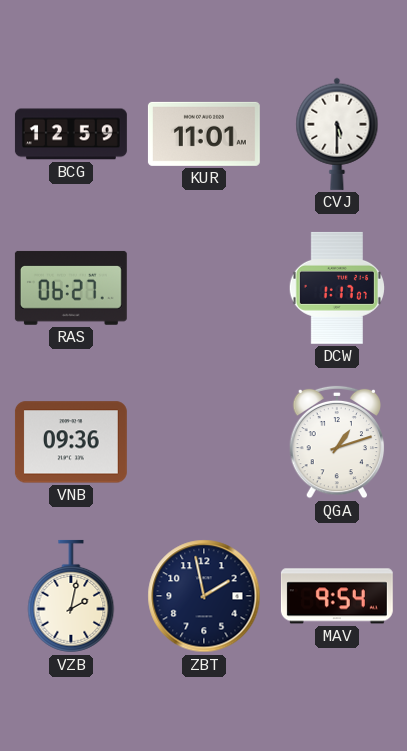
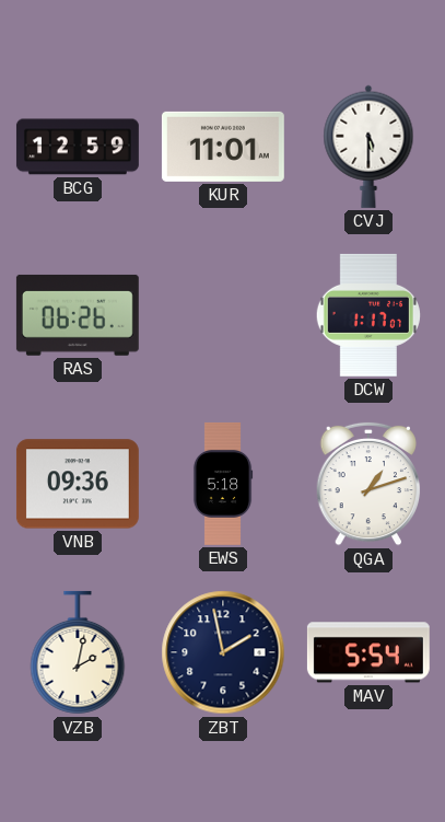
RAS: 06:27 -> 06:26
EWS: none -> 5:18
MAV: 9:54 -> 5:54
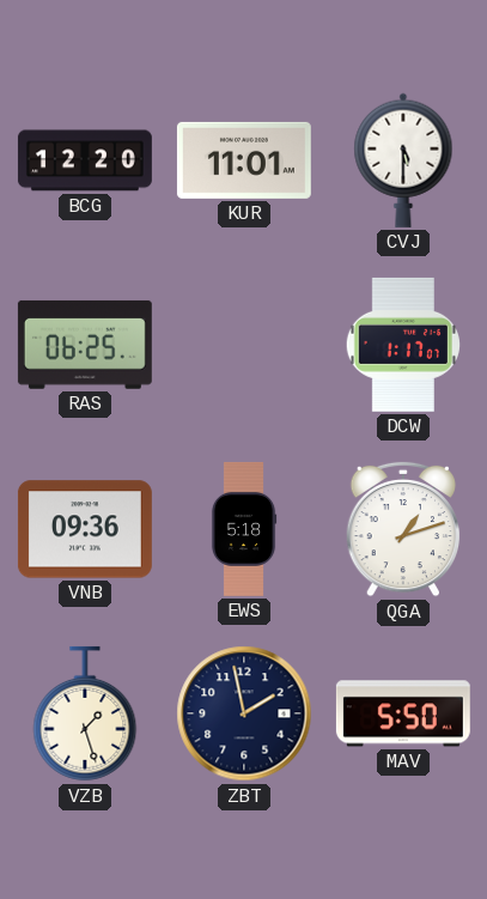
BCG: 12:59 -> 12:20
RAS: 06:26 -> 06:25
VZB: 2:02 -> 1:27
MAV: 5:54 -> 5:50
